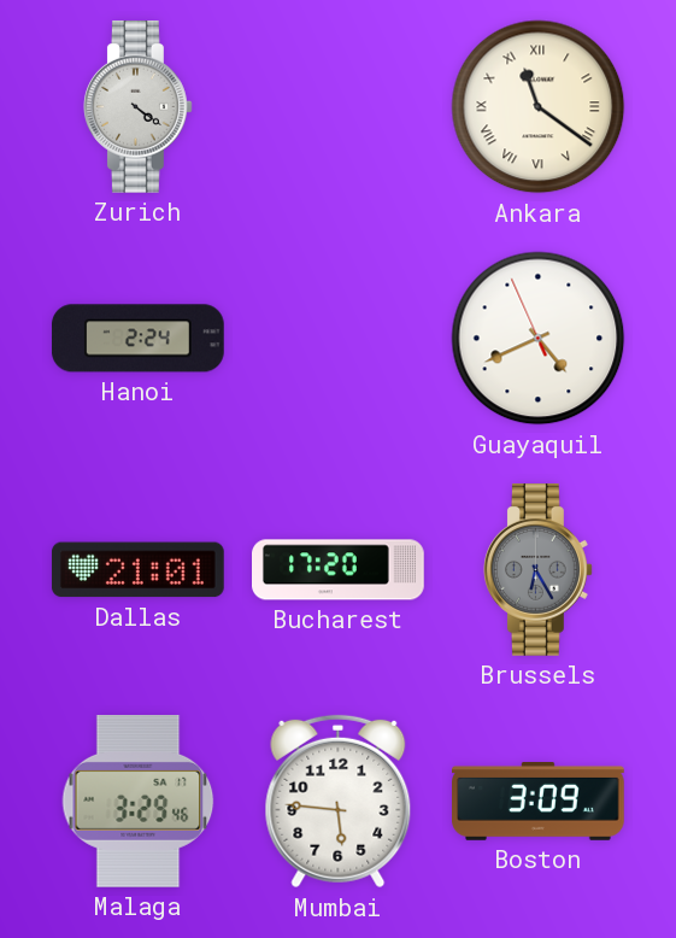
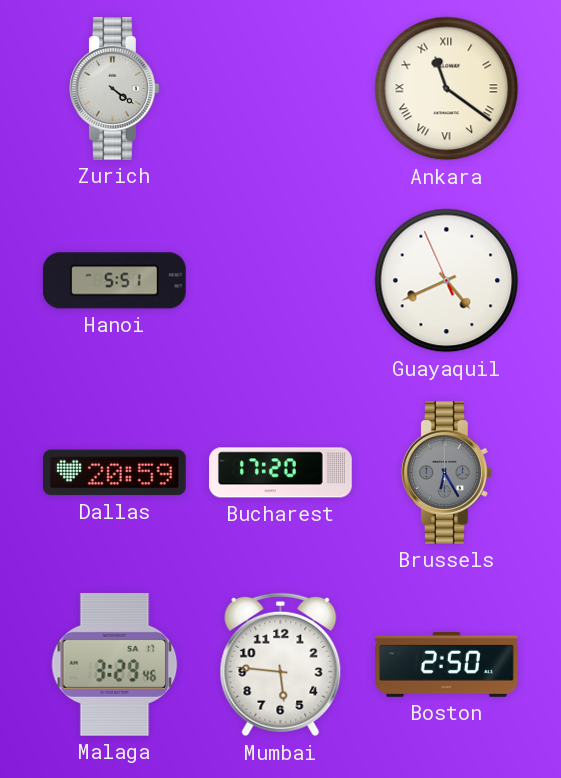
Hanoi: 2:24 -> 5:51
Dallas: 21:01 -> 20:59
Boston: 3:09 -> 2:50
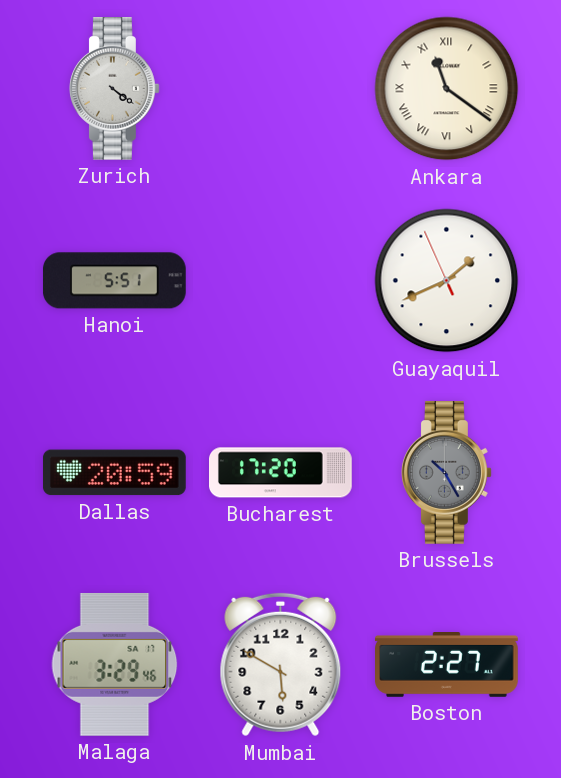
Guayaquil: 4:40 -> 1:40
Brussels: 6:25 -> 10:25
Mumbai: 5:46 -> 5:50
Boston: 2:50 -> 2:27
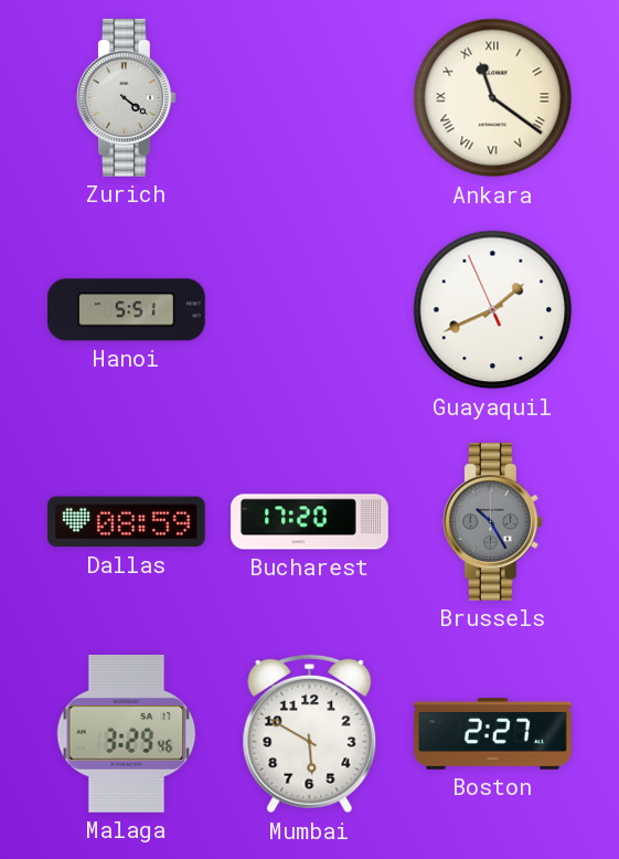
Dallas: 20:59 -> 08:59
